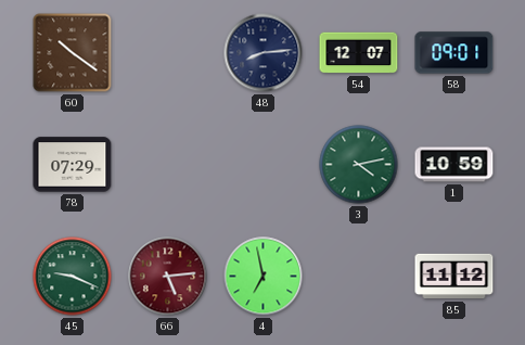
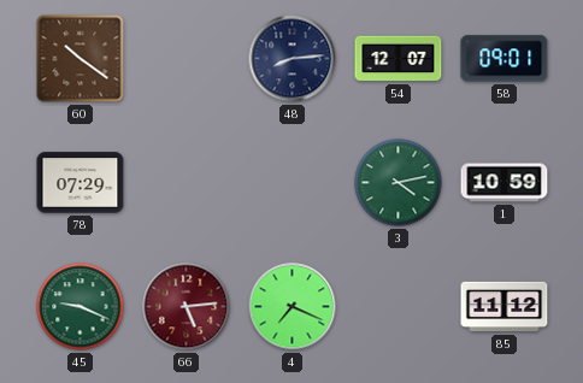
4: 6:58 -> 7:19
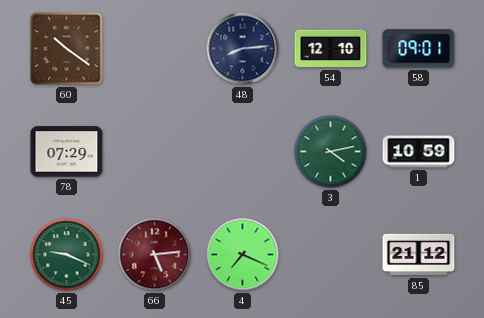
54: 12:07 -> 12:10
85: 11:12 -> 21:12
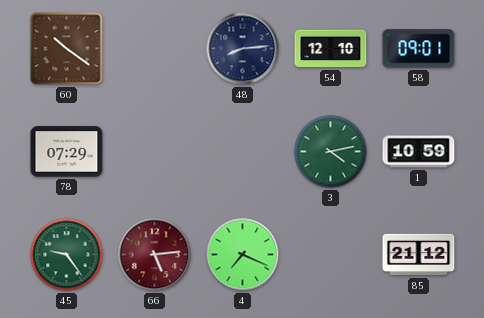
45: 9:19 -> 9:24
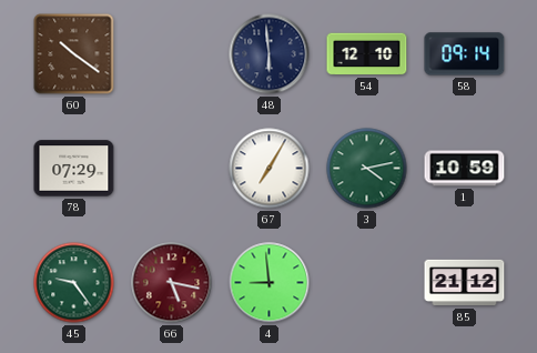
48: 8:14 -> 5:59
58: 09:01 -> 09:14
67: none -> 7:05
66: 5:14 -> 5:17
4: 7:19 -> 8:59
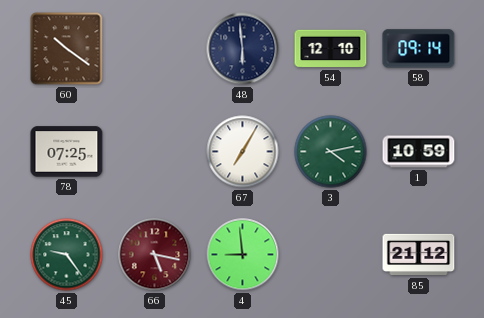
78: 07:29 -> 07:25
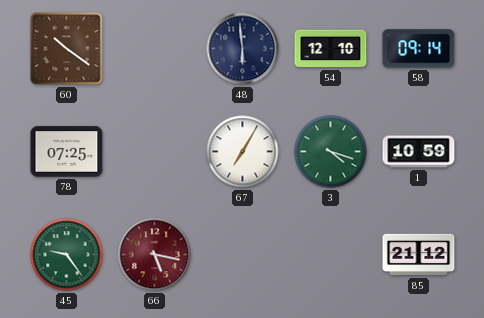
3: 4:13 -> 4:18
4: 8:59 -> none
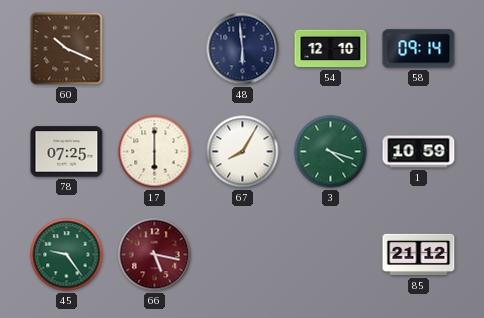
60: 10:21 -> 10:19
17: none -> 6:00
67: 7:05 -> 8:05
